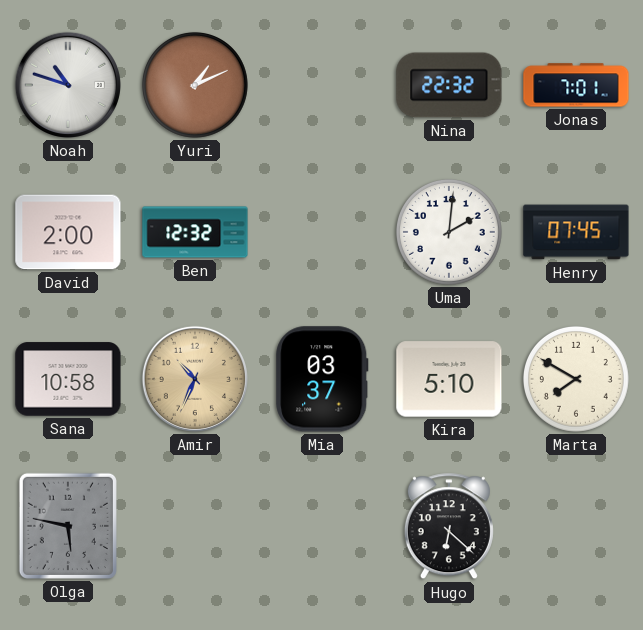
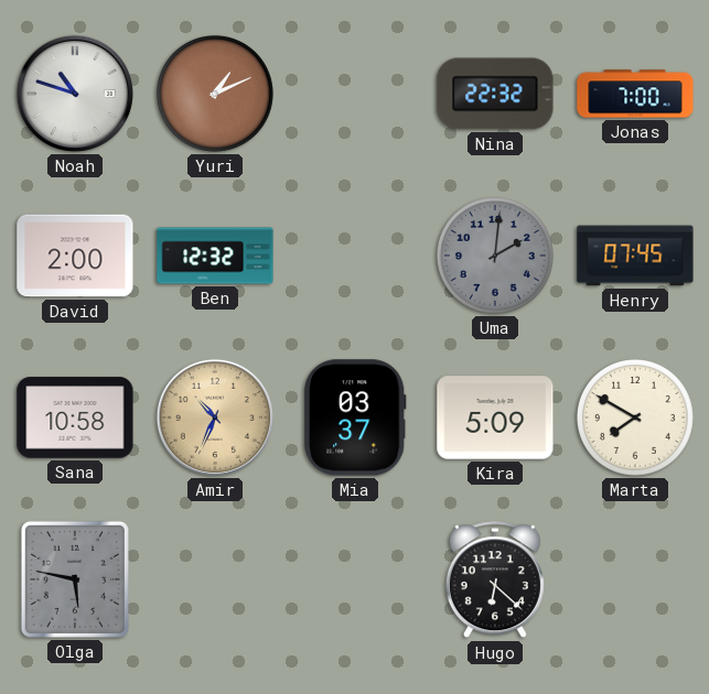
Jonas: 7:01 -> 7:00
Uma dial: white -> grey
Kira: 5:10 -> 5:09
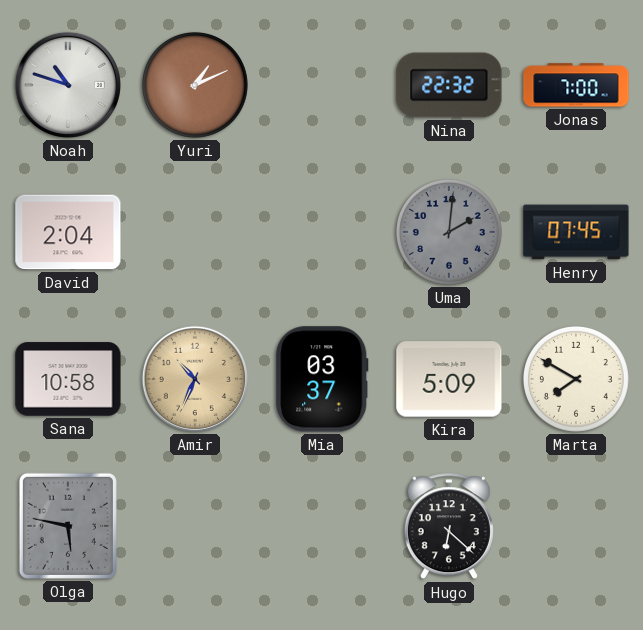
David: 2:00 -> 2:04
Ben: 12:32 -> none
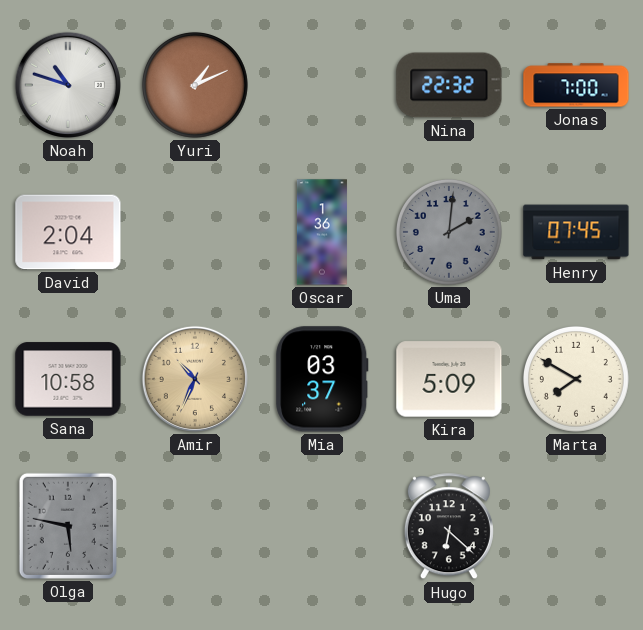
Oscar: none -> 1:36
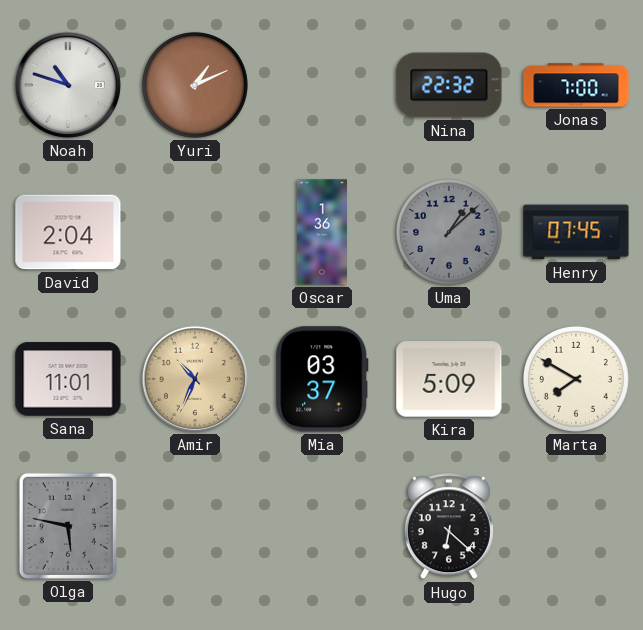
Uma: 2:01 -> 1:08
Sana: 10:58 -> 11:01
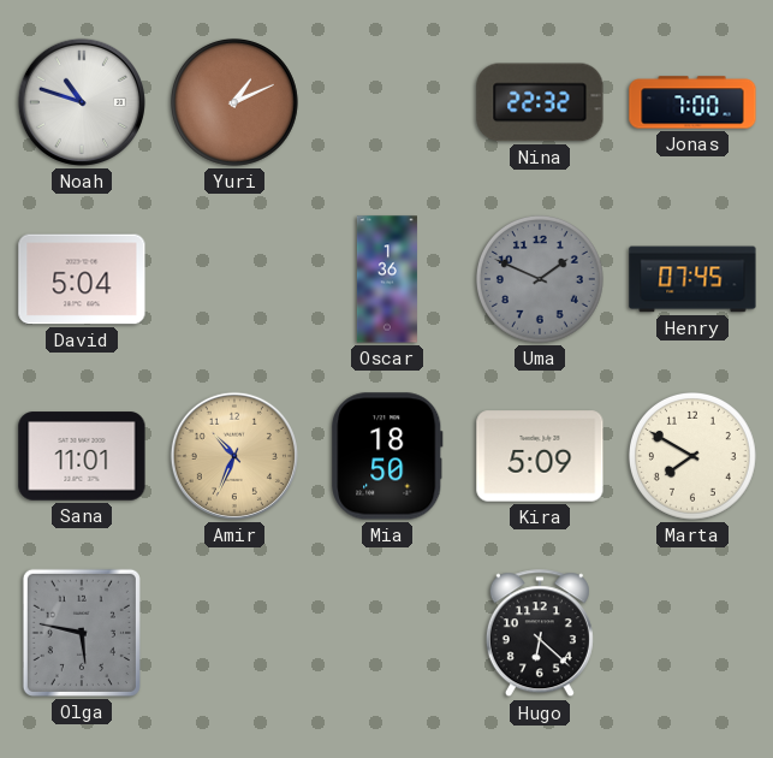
David: 2:04 -> 5:04
Uma: 1:08 -> 1:49
Mia: 03:37 -> 18:50
